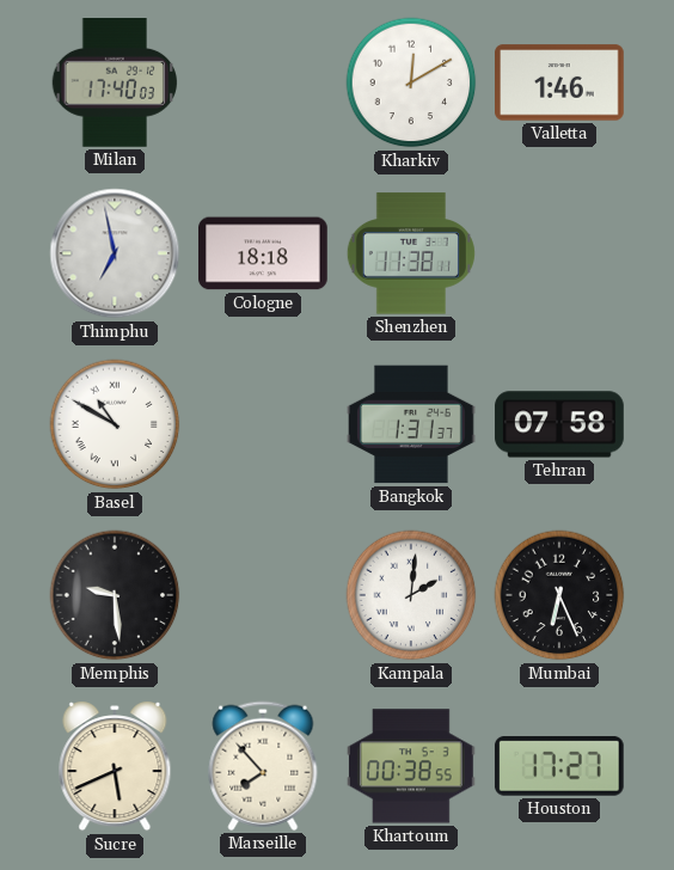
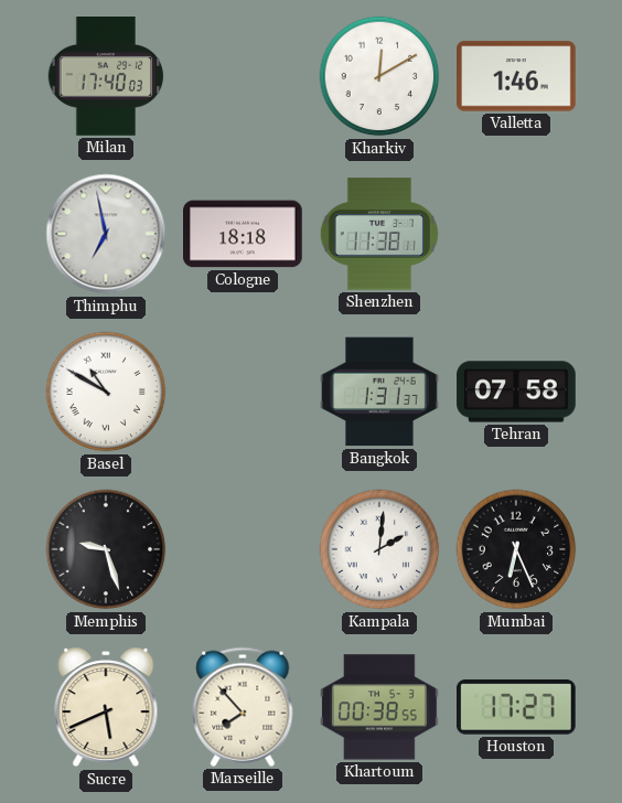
Memphis: 9:29 -> 9:27
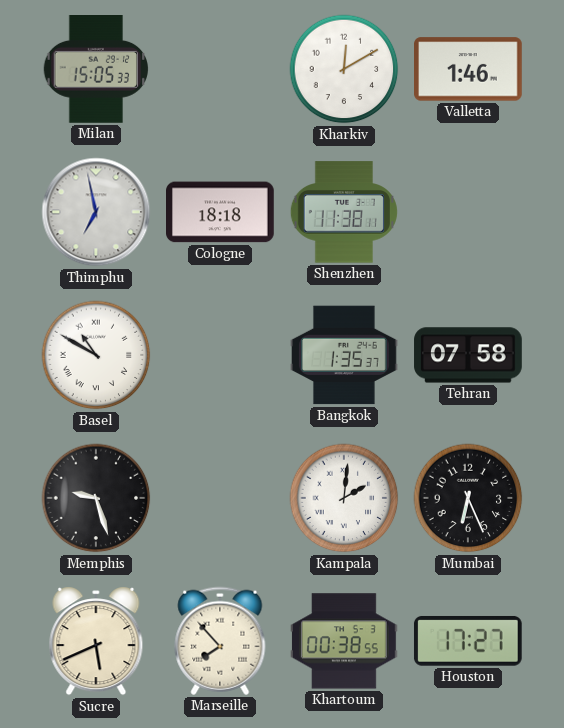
Milan: 17:40 -> 15:05
Bangkok: 1:31 -> 1:35
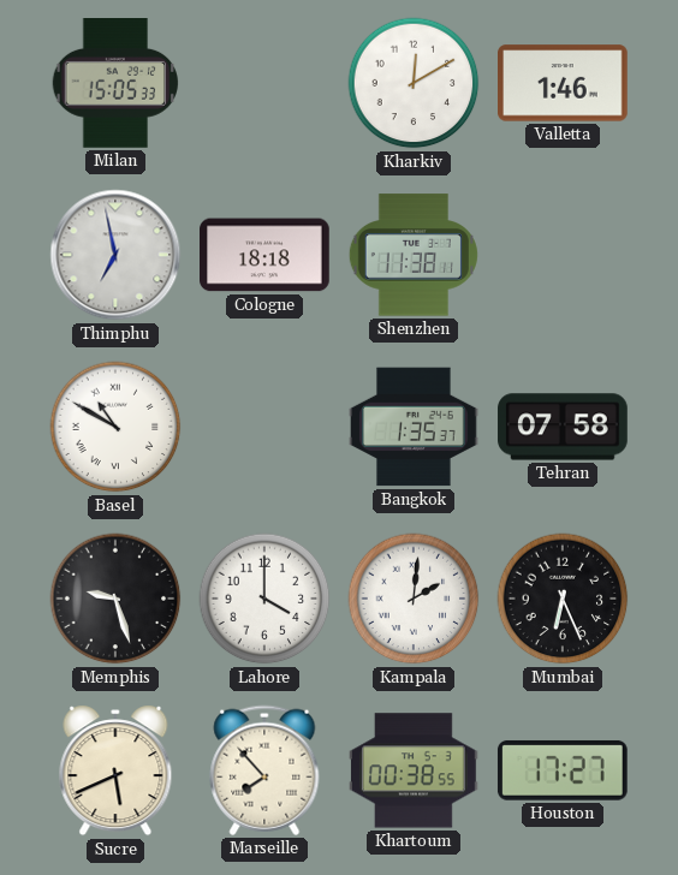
Lahore: none -> 4:00
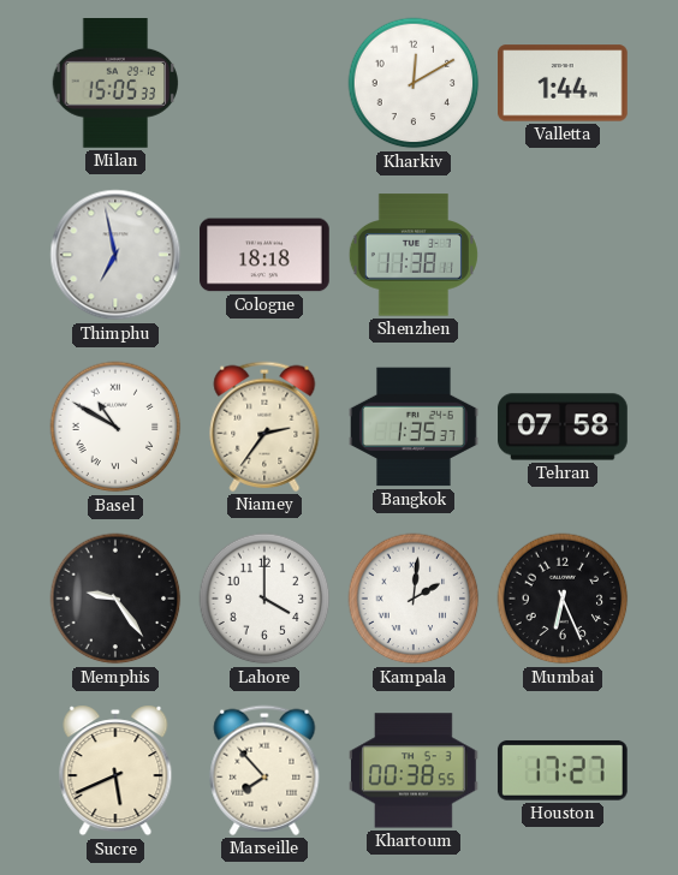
Valletta: 1:46 -> 1:44
Niamey: none -> 2:36
Memphis: 9:27 -> 9:24
